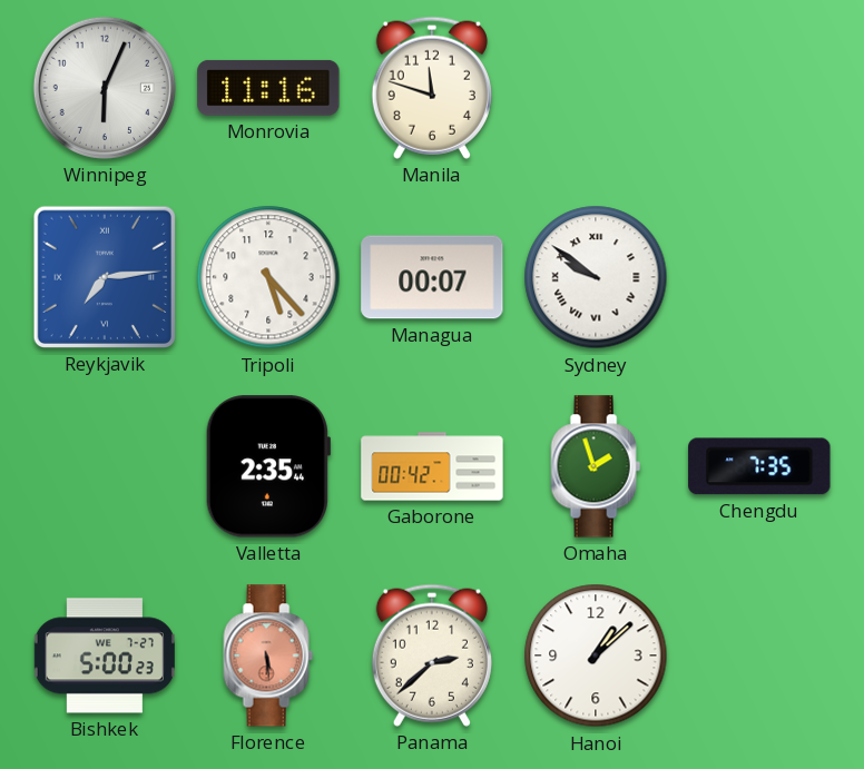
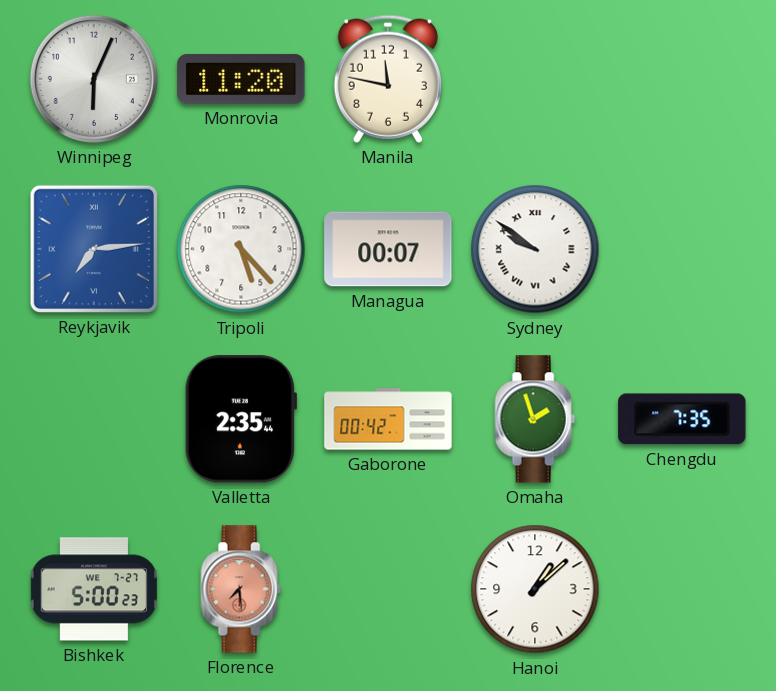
Monrovia: 11:16 -> 11:20
Manila: 11:48 -> 11:47
Florence: 5:29 -> 7:29
Panama: 2:38 -> none
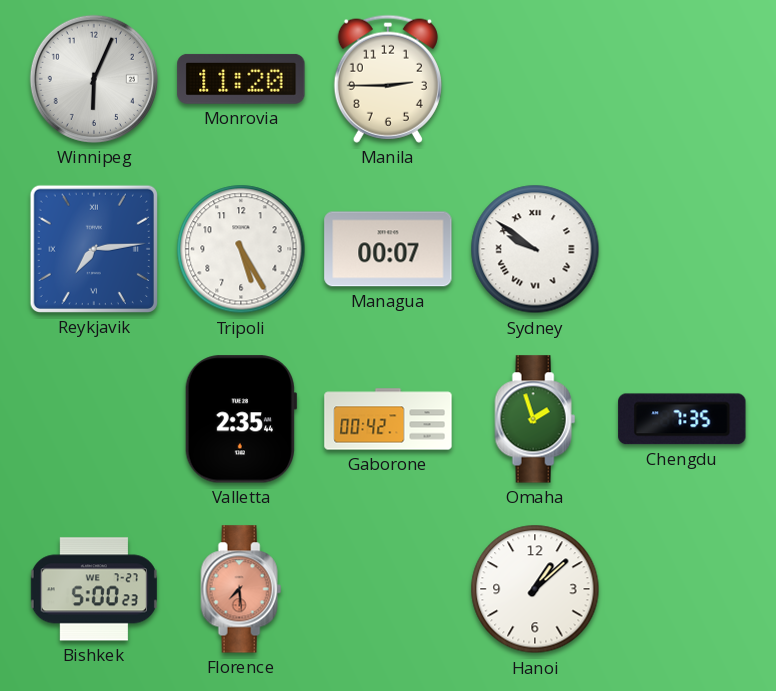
Manila: 11:47 -> 2:45
Tripoli: 5:23 -> 5:25
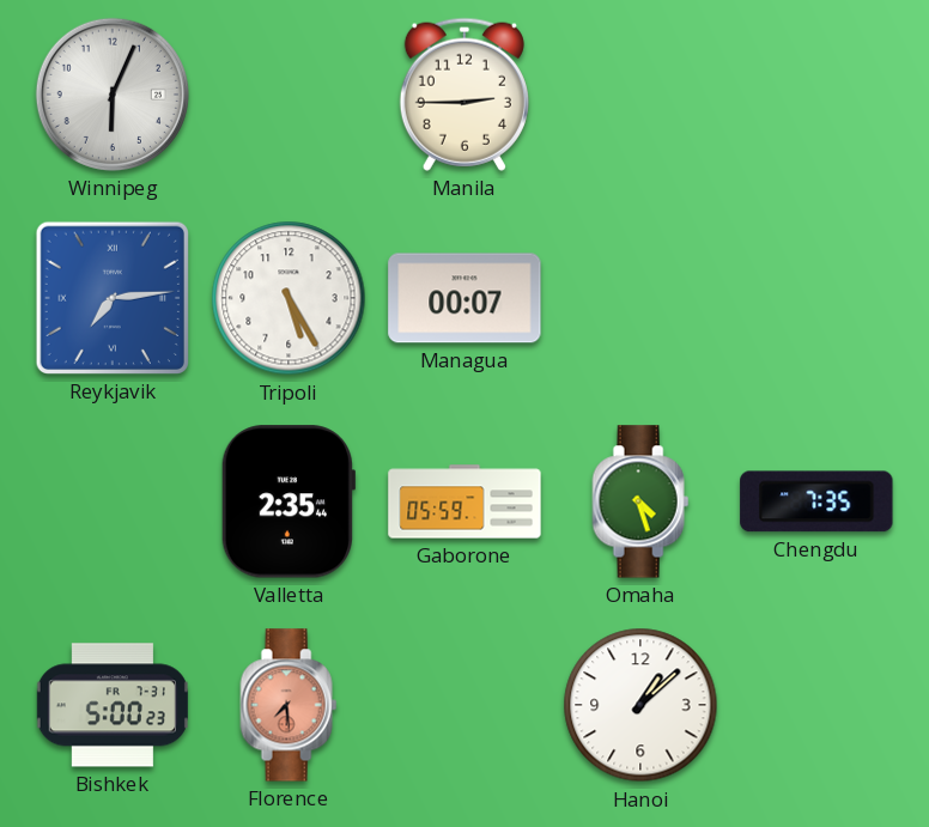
Monrovia: 11:20 -> none
Sydney: 9:51 -> none
Gaborone: 00:42 -> 05:59
Omaha: 1:57 -> 4:27
Bishkek date: WE 7-27 -> FR 7-31
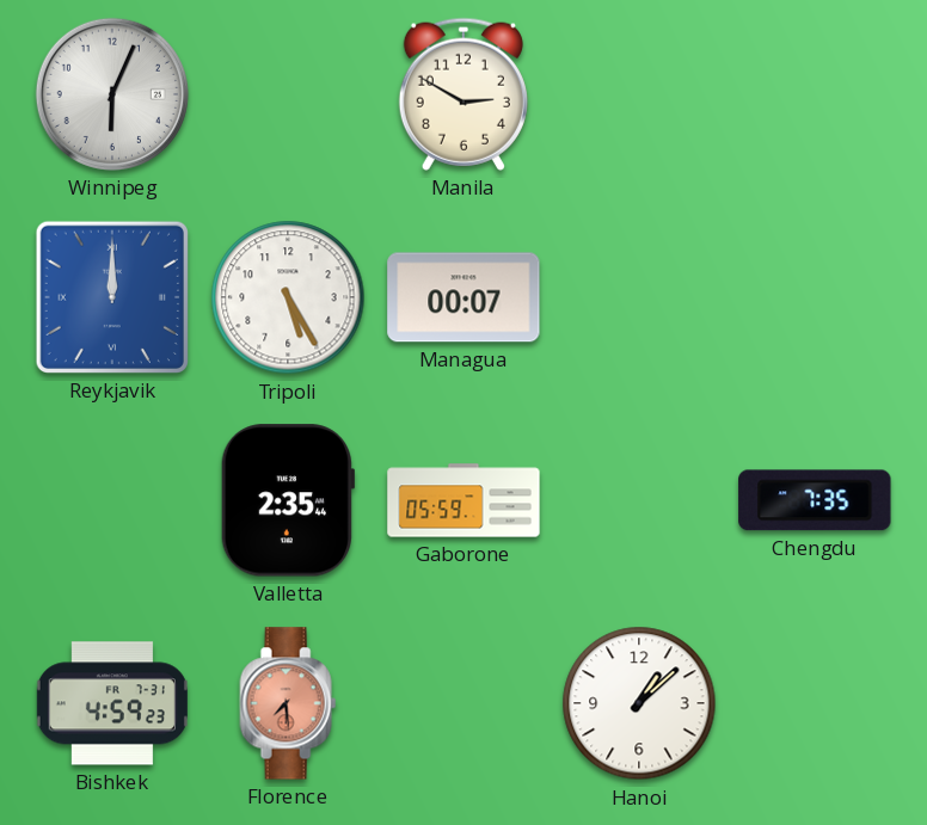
Manila: 2:45 -> 2:50
Reykjavik: 7:14 -> 12:00
Omaha: 4:27 -> none
Bishkek: 5:00 -> 4:59
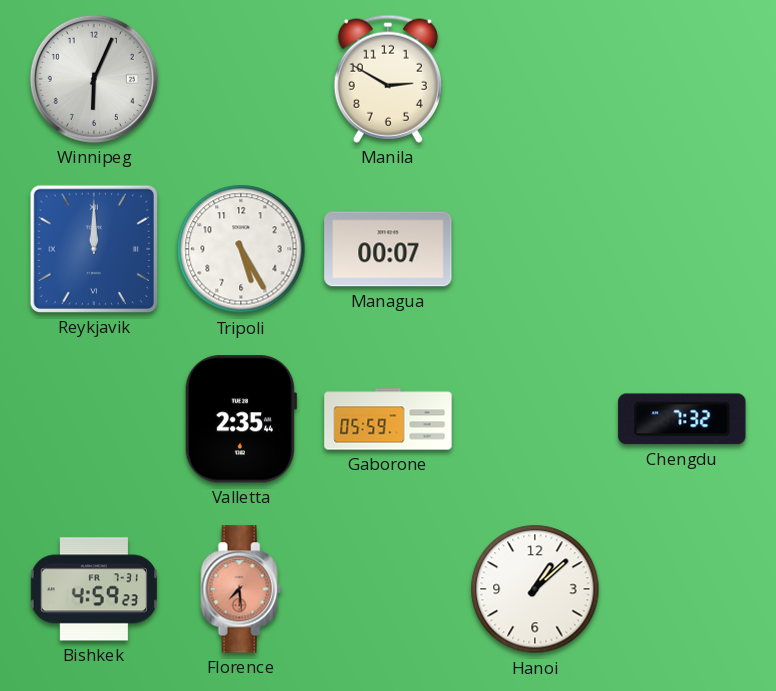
Chengdu: 7:35 -> 7:32
